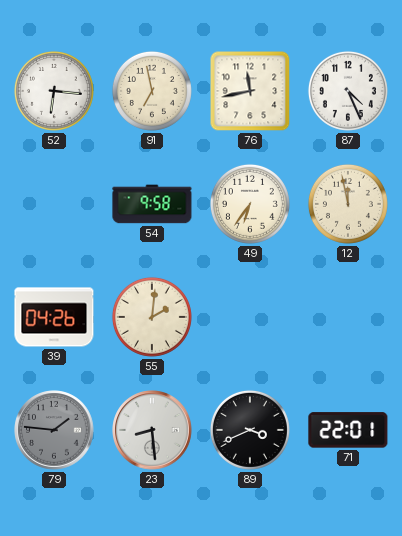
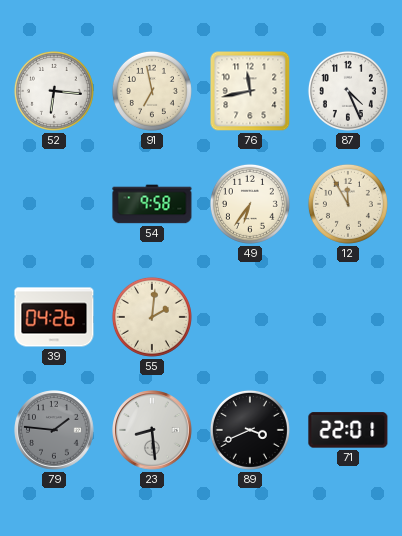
12: 11:58 -> 11:55
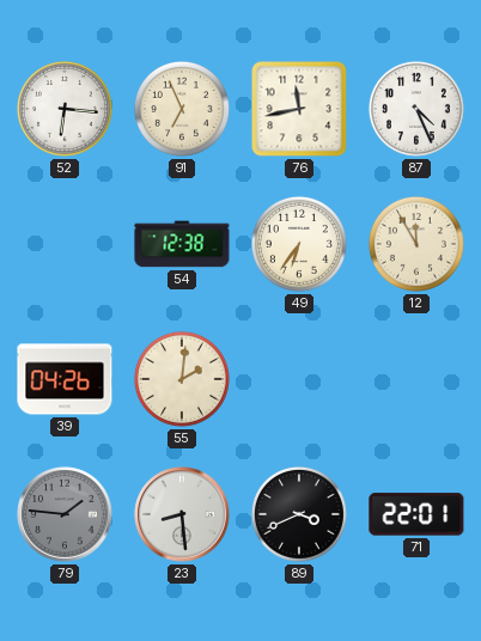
91: 6:58 -> 6:56
54: 9:58 -> 12:38
